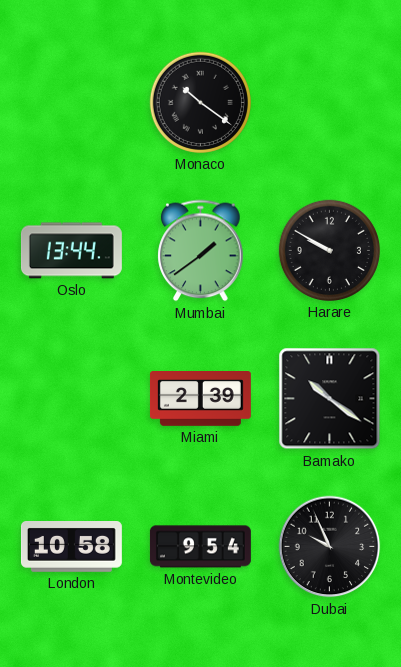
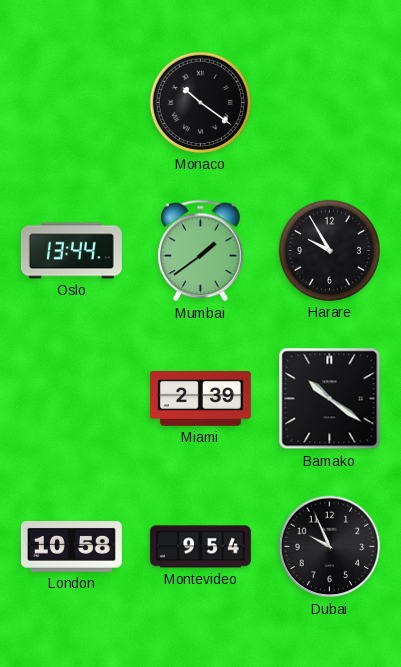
Harare: 9:50 -> 9:55
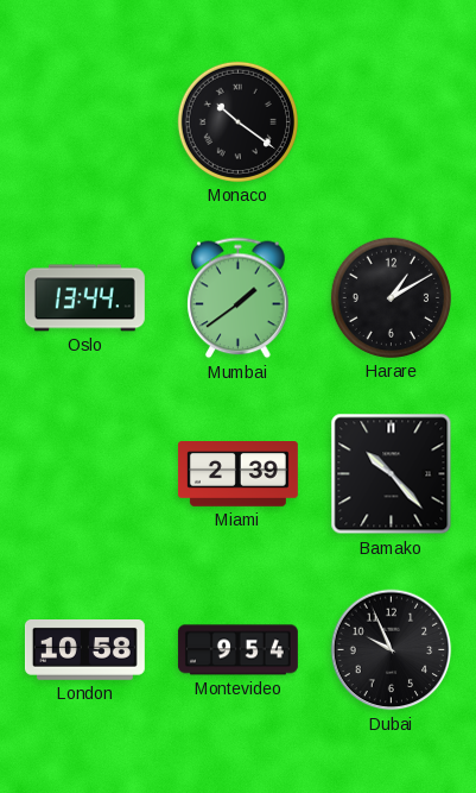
Harare: 9:55 -> 1:10
Bamako: 10:21 -> 10:23
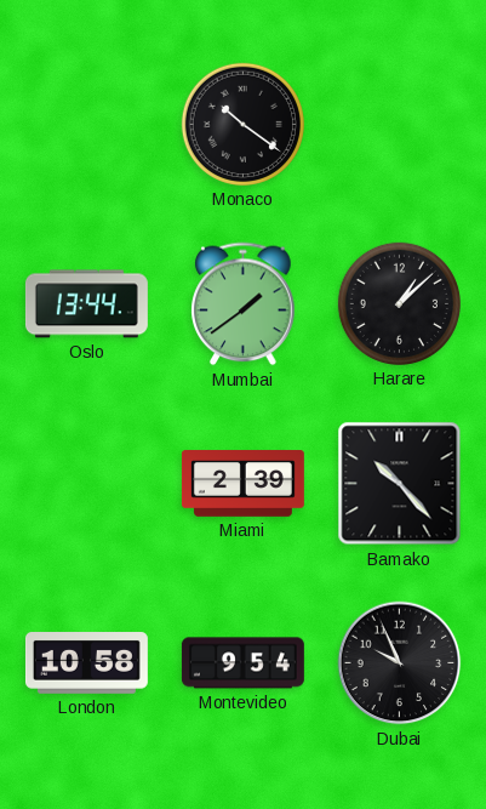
Harare: 1:10 -> 1:08
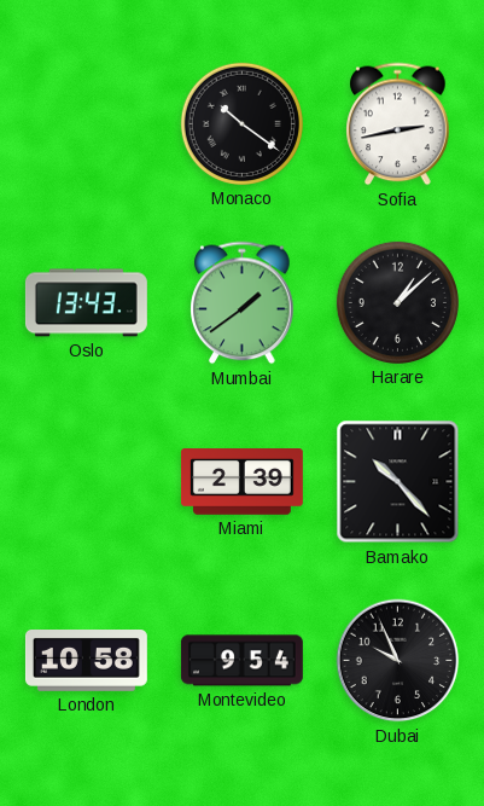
Sofia: none -> 2:43
Oslo: 13:44 -> 13:43
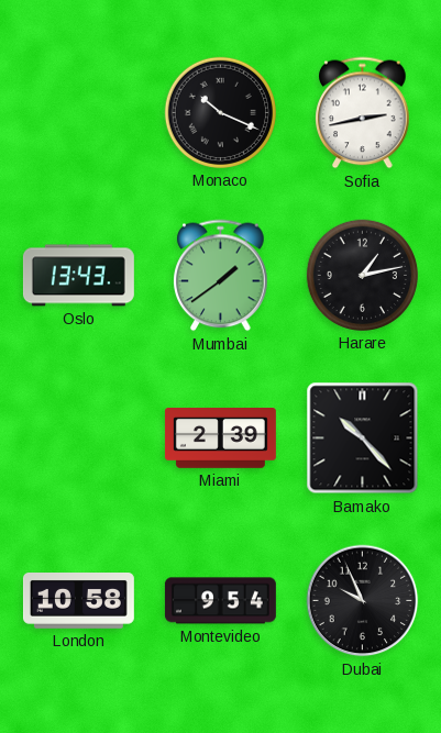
Monaco: 10:21 -> 10:19
Harare: 1:08 -> 1:13
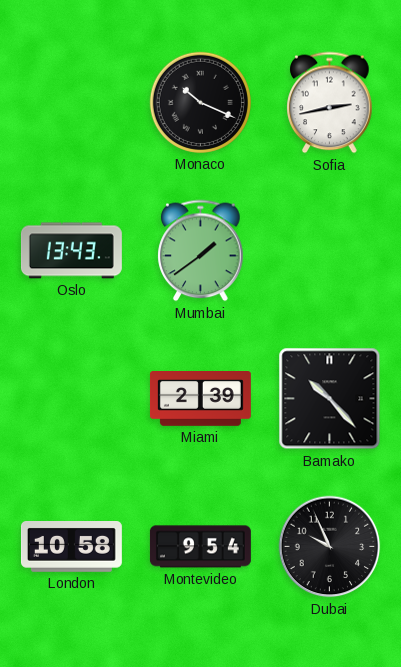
Harare: 1:13 -> none
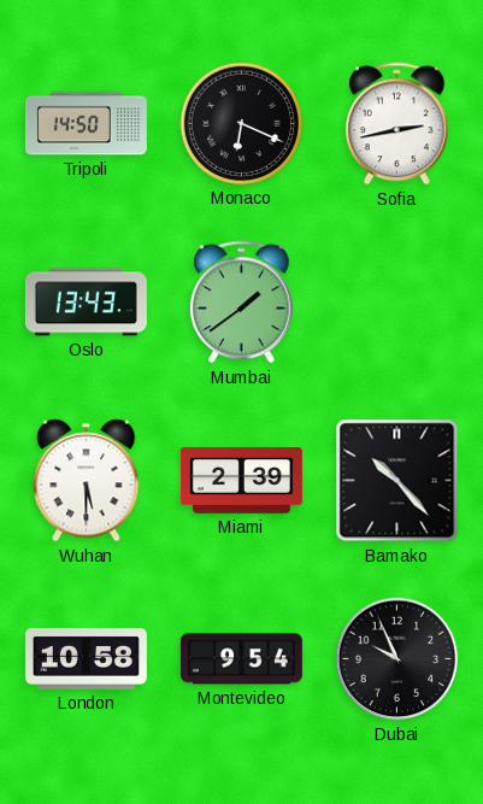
Tripoli: none -> 14:50
Monaco: 10:19 -> 6:19
Wuhan: none -> 5:30
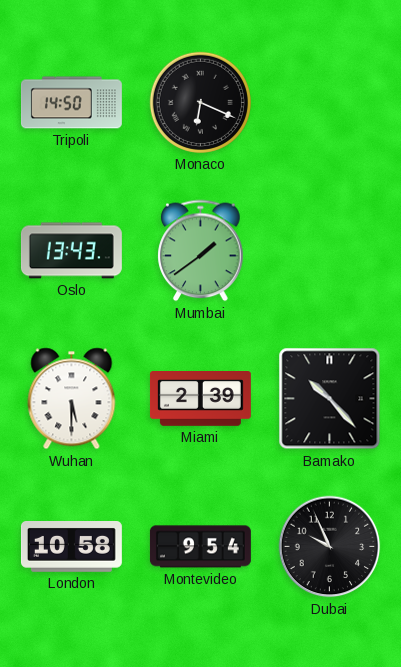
Sofia: 2:43 -> none
